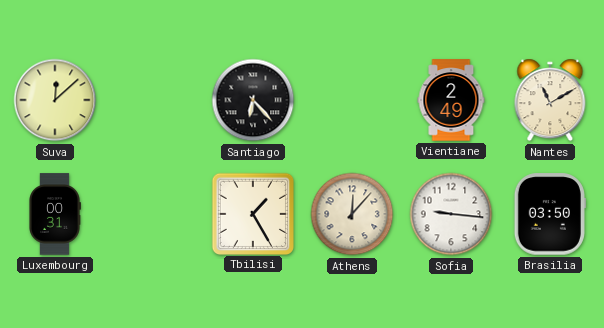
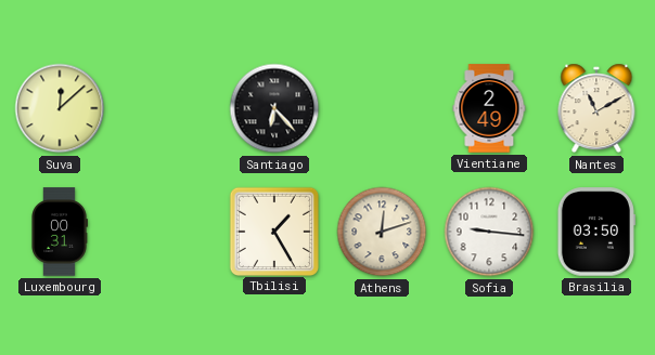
Athens: 12:07 -> 12:12
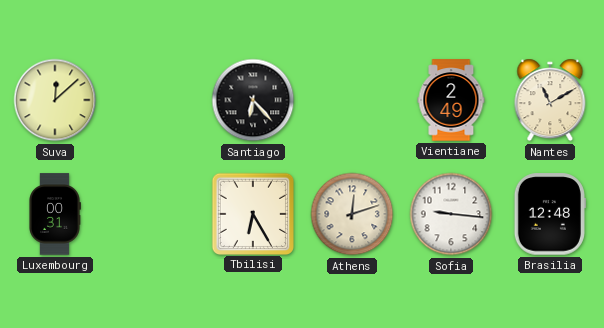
Tbilisi: 1:25 -> 6:25
Brasilia: 03:50 -> 12:48
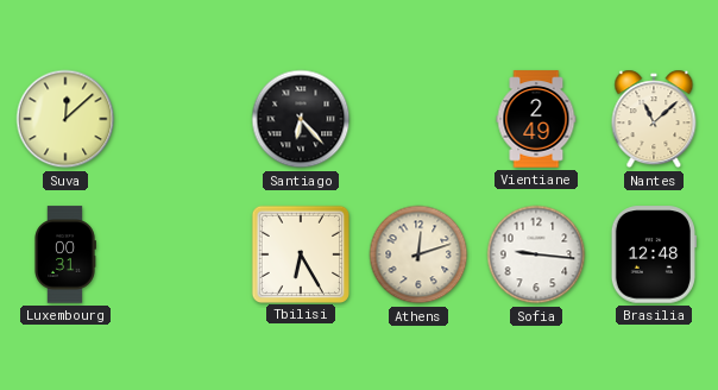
Nantes: 11:10 -> 11:08
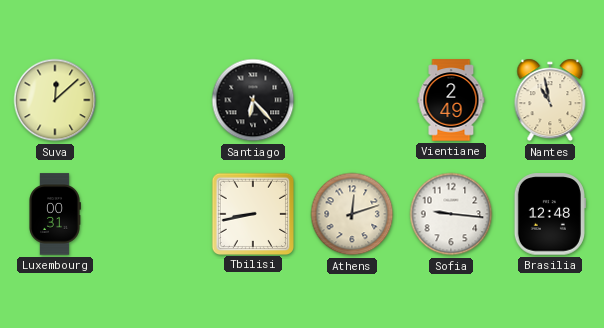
Nantes: 11:08 -> 10:58
Tbilisi: 6:25 -> 8:43
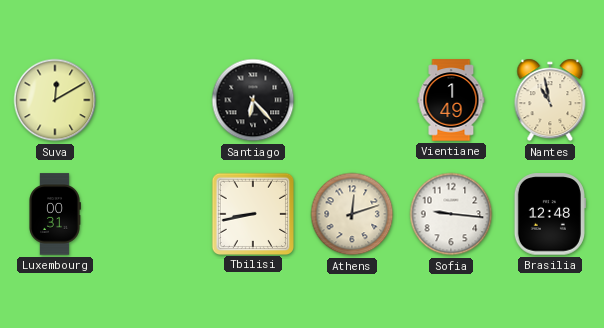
Suva: 12:08 -> 12:10
Vientiane: 2:49 -> 1:49
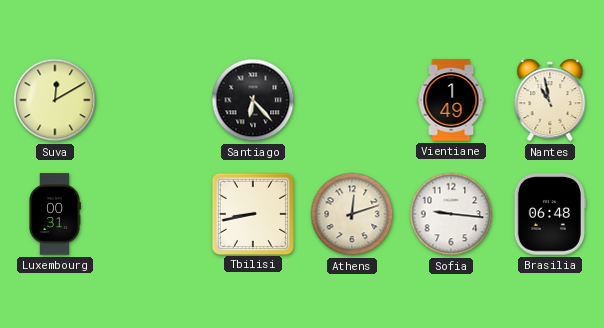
Brasilia: 12:48 -> 06:48
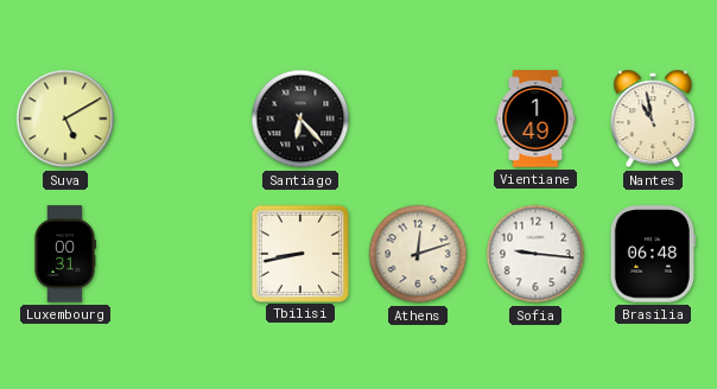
Suva: 12:10 -> 5:10
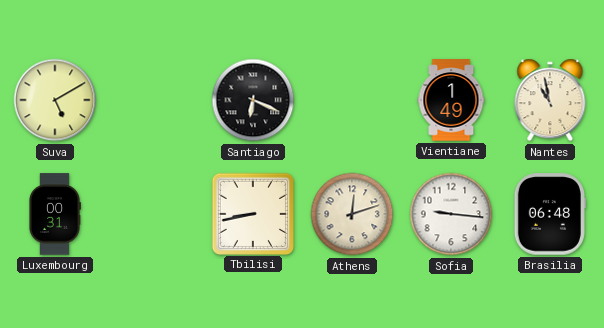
Santiago: 6:23 -> 6:19
